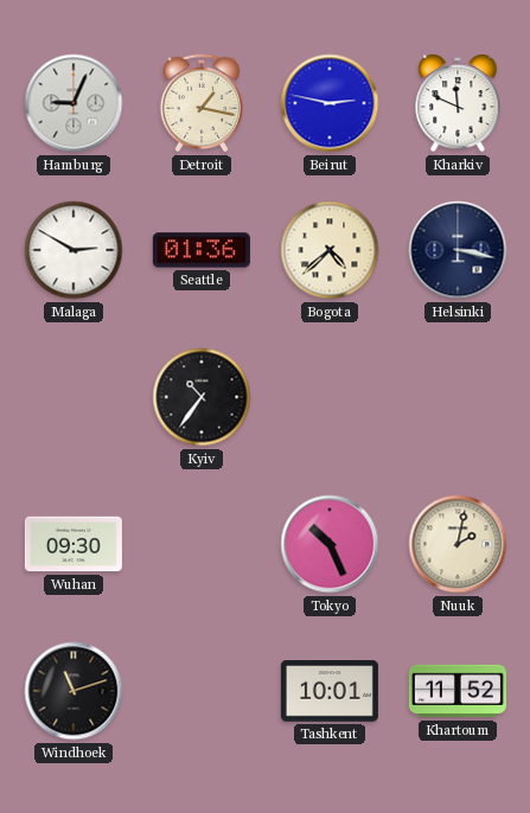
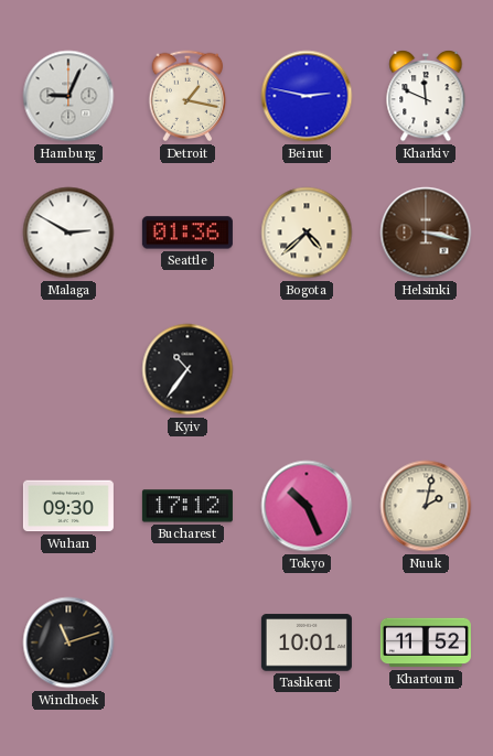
Helsinki dial: navy -> brown
Bucharest: none -> 17:12
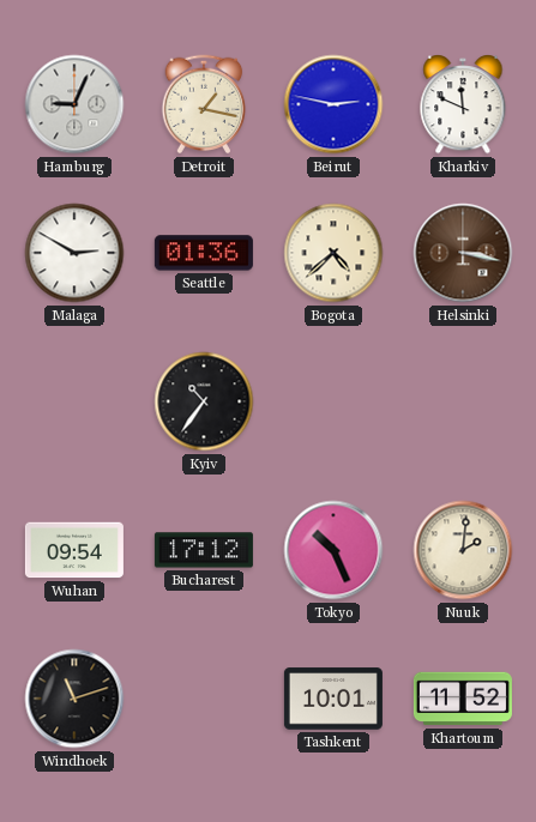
Wuhan: 09:30 -> 09:54
Nuuk: 2:02 -> 2:01
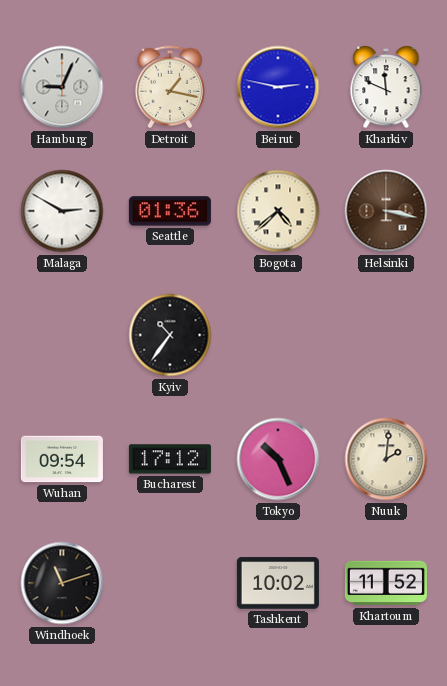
Tashkent: 10:01 -> 10:02
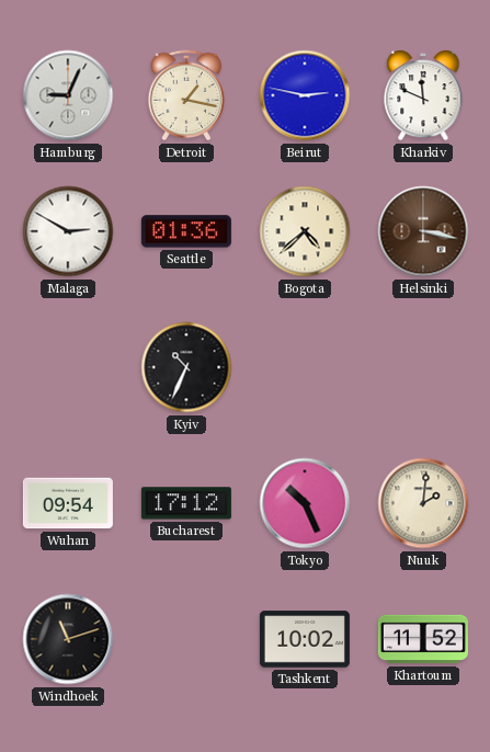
Kyiv: 10:36 -> 10:34
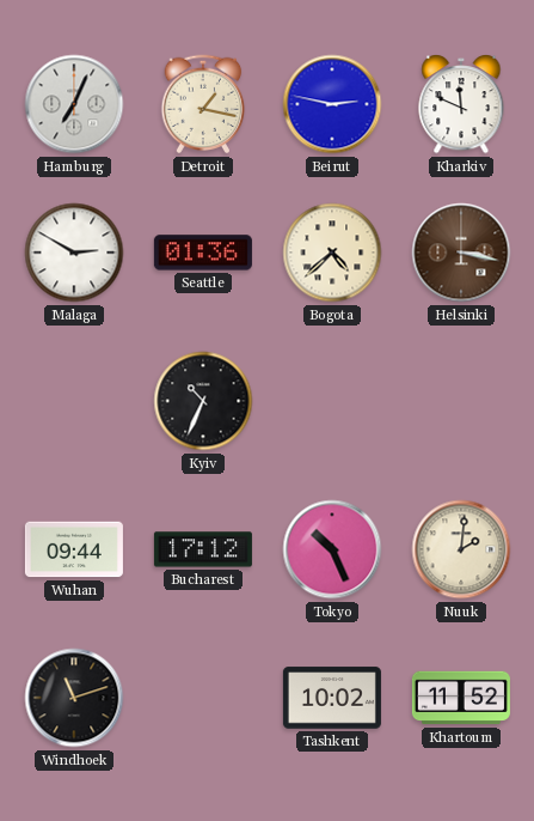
Hamburg: 9:04 -> 7:04
Wuhan: 09:54 -> 09:44
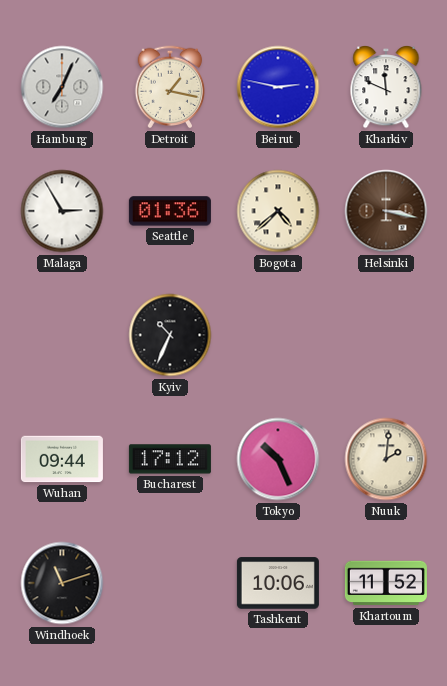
Malaga: 2:50 -> 2:55
Tashkent: 10:02 -> 10:06
